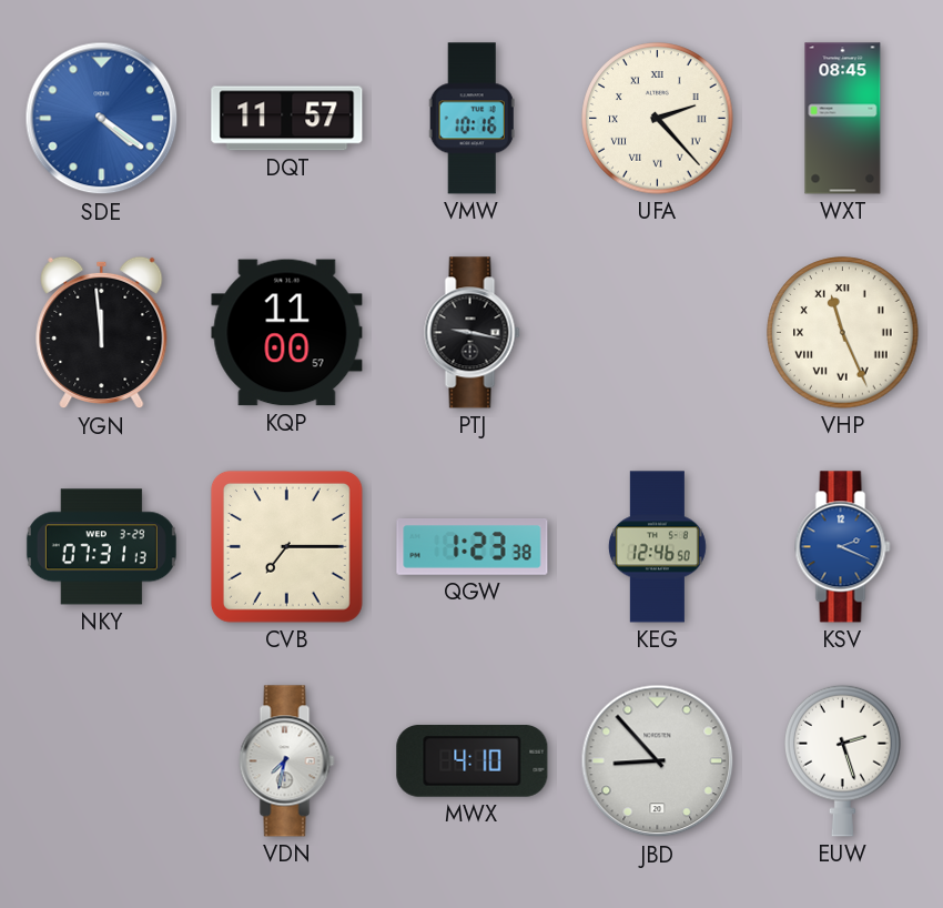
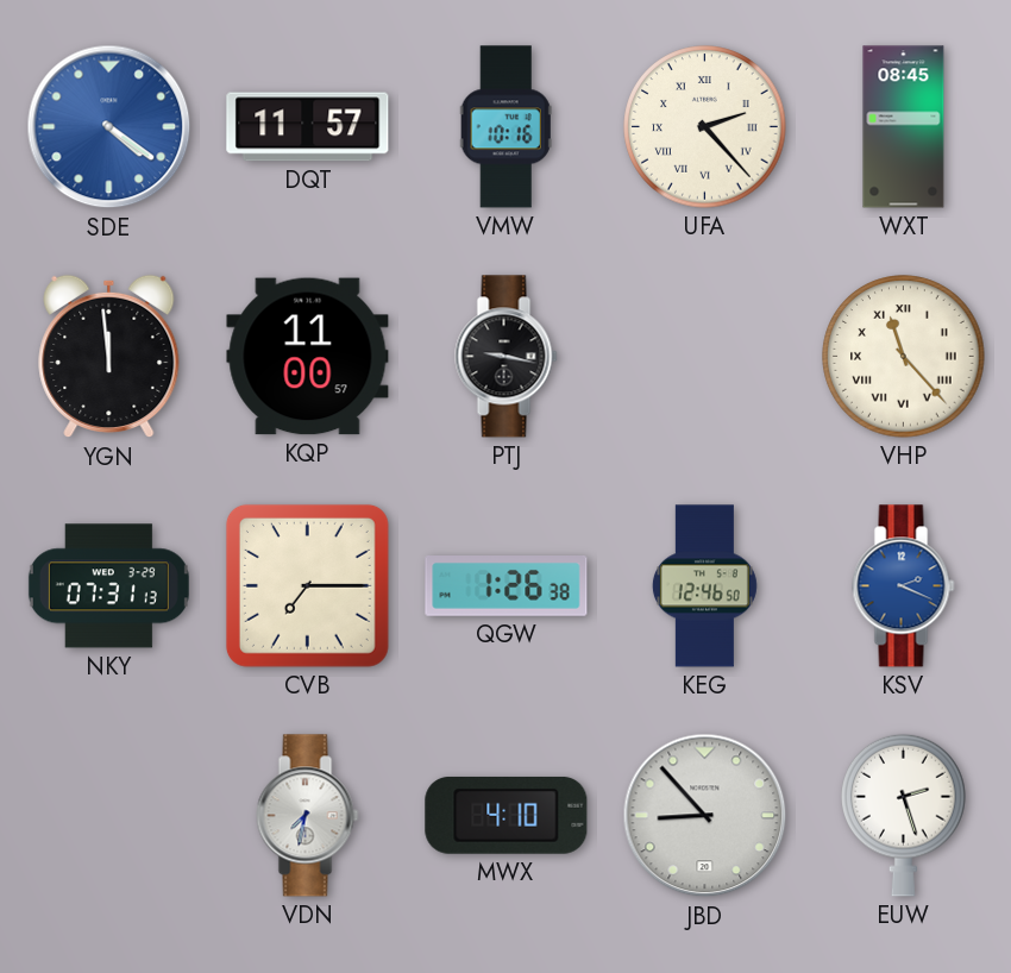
VHP: 11:26 -> 11:23
QGW: 1:23 -> 1:26
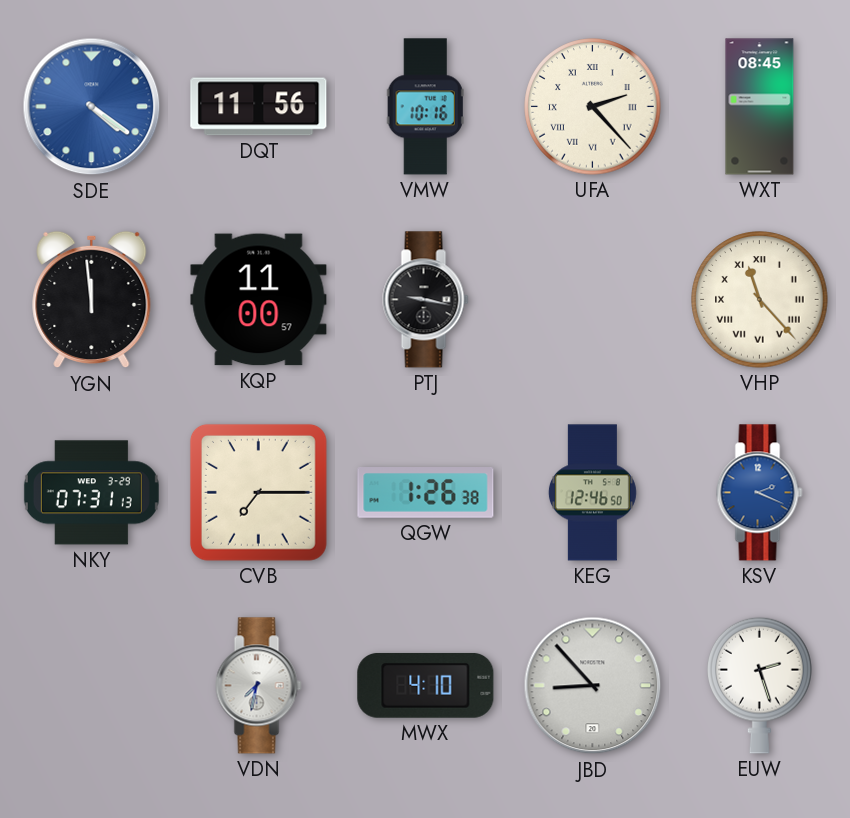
DQT: 11:57 -> 11:56
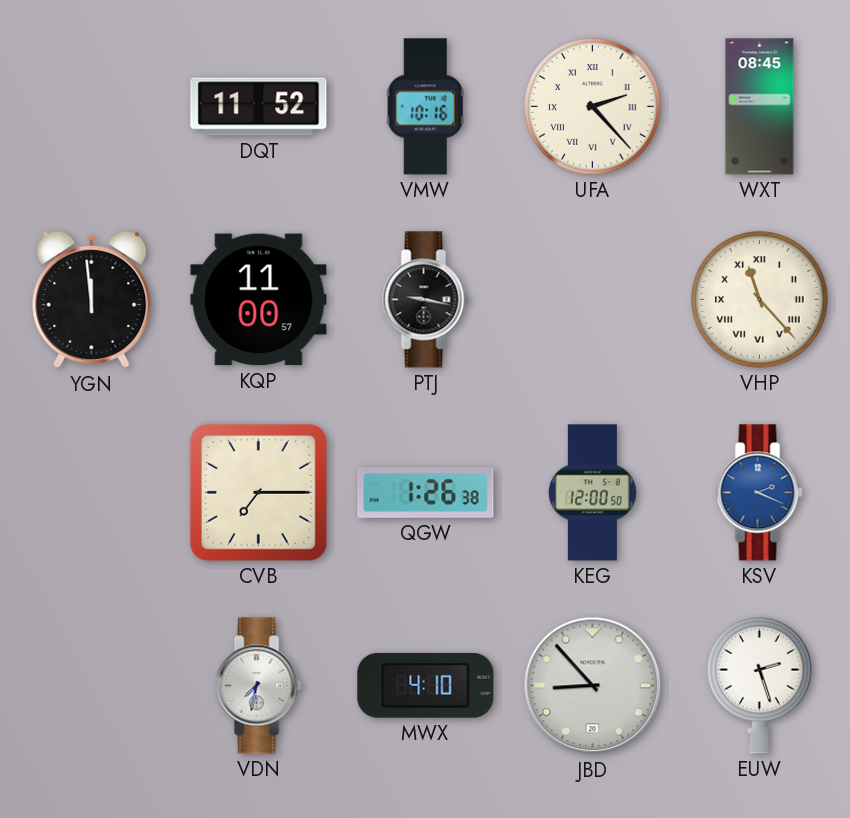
SDE: 4:21 -> none
DQT: 11:56 -> 11:52
NKY: 07:31 -> none
KEG: 12:46 -> 12:00
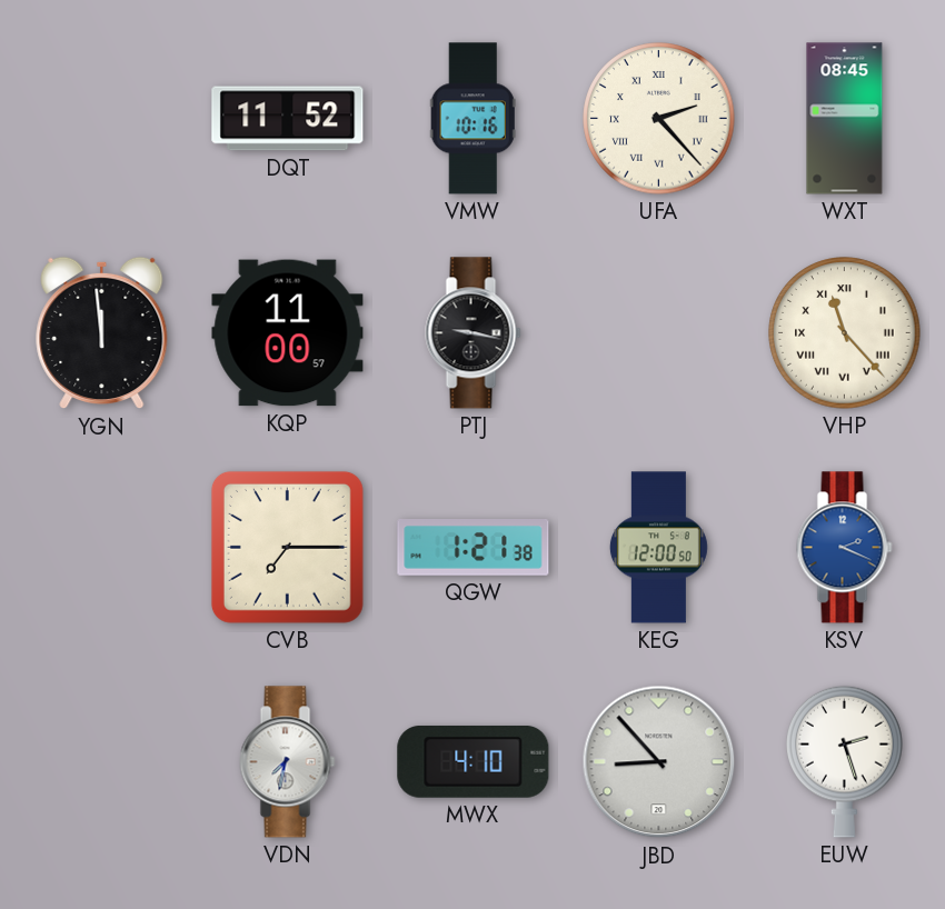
QGW: 1:26 -> 1:21
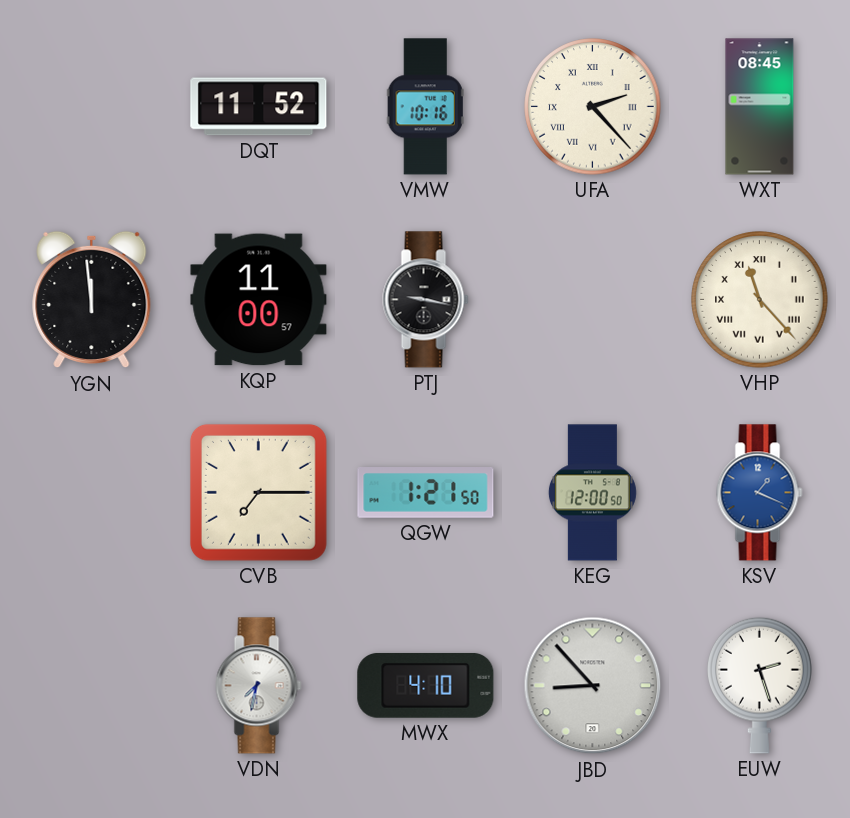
QGW: 1:21:38 -> 1:21:50
KSV: 2:19 -> 1:19
